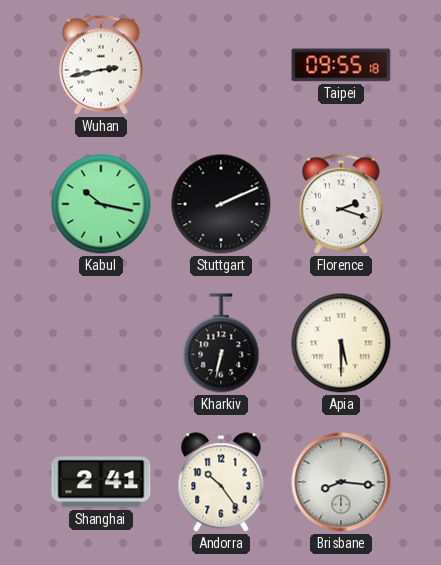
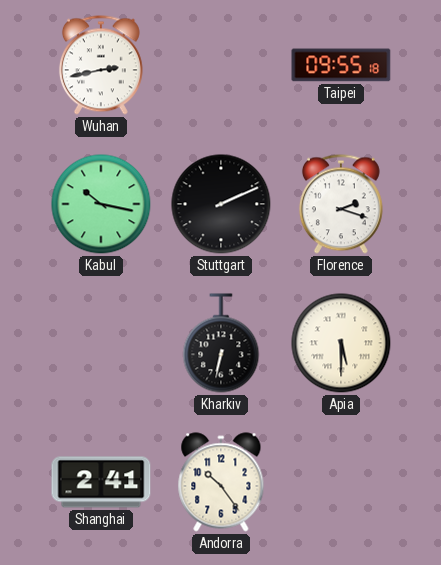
Brisbane: 8:16 -> none
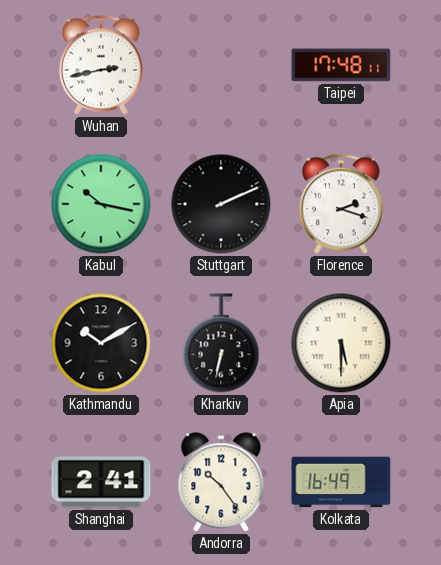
Taipei: 09:55 -> 17:48
Kathmandu: none -> 10:10
Kolkata: none -> 16:49
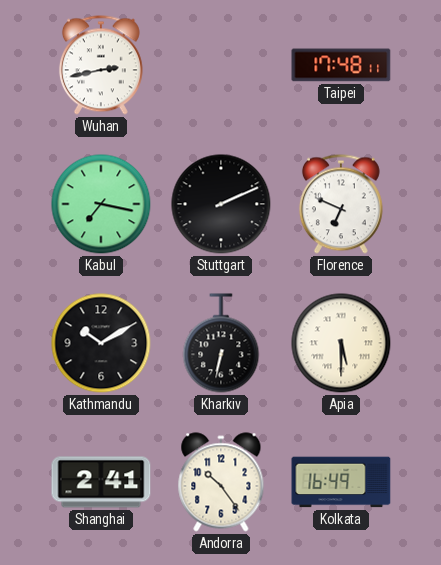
Kabul: 10:17 -> 7:17
Florence: 2:18 -> 6:49
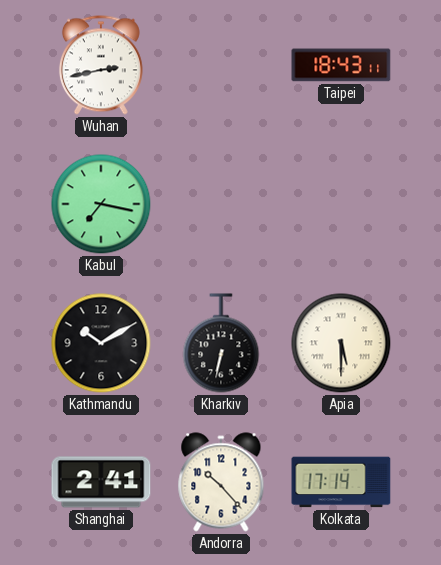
Taipei: 17:48 -> 18:43
Stuttgart: 2:11 -> none
Florence: 6:49 -> none
Andorra: 10:24 -> 10:23
Kolkata: 16:49 -> 17:14
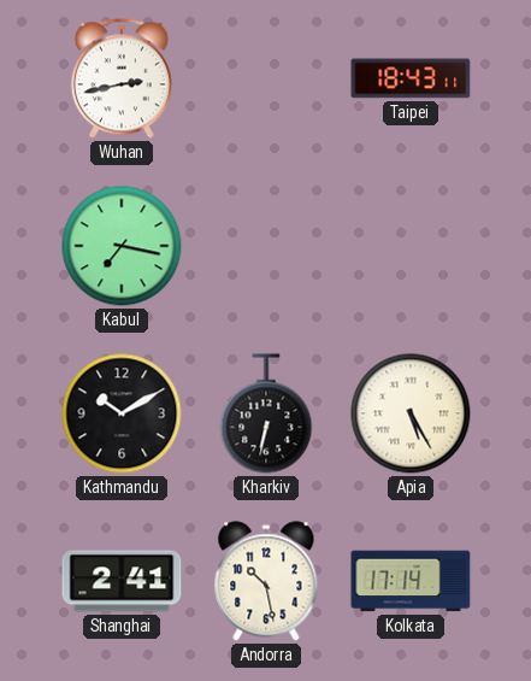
Apia: 5:30 -> 5:25
Andorra: 10:23 -> 10:28
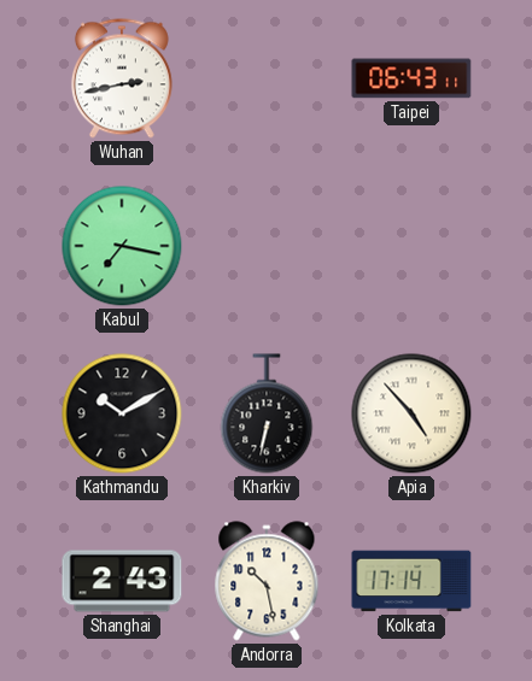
Taipei: 18:43 -> 06:43
Apia: 5:25 -> 4:53
Shanghai: 2:41 -> 2:43
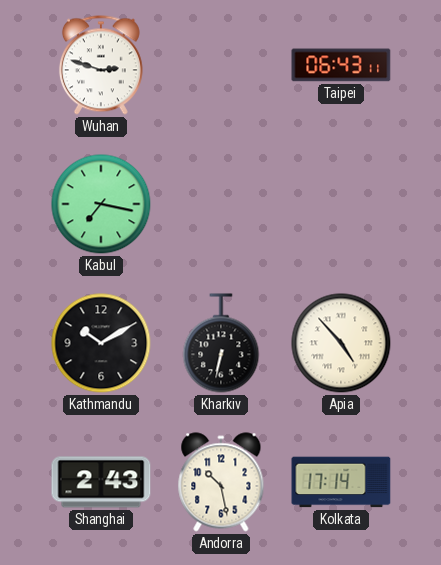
Wuhan: 2:43 -> 2:48
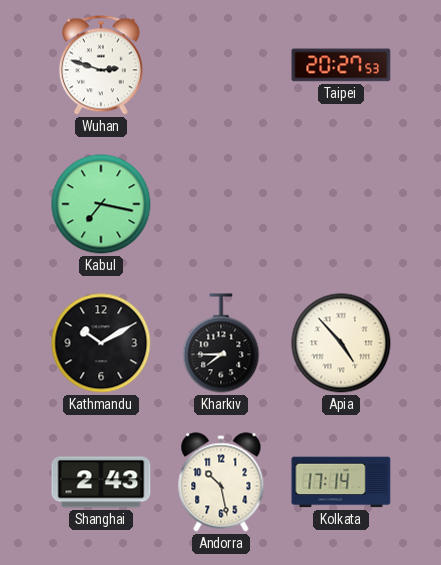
Taipei: 06:43 -> 20:27
Kharkiv: 6:32 -> 7:45
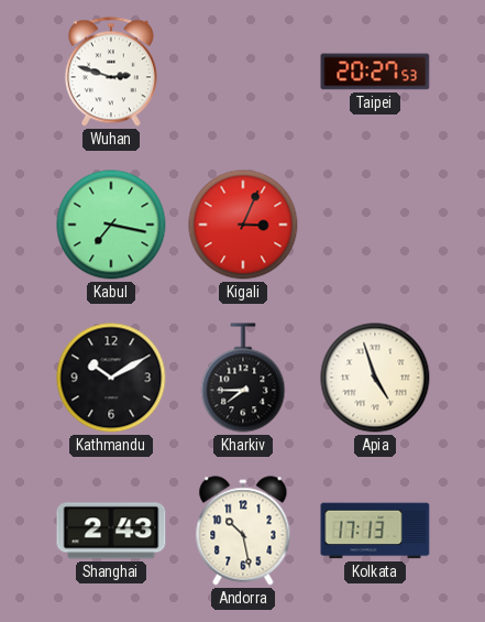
Kigali: none -> 3:04
Apia: 4:53 -> 4:57
Kolkata: 17:14 -> 17:13
